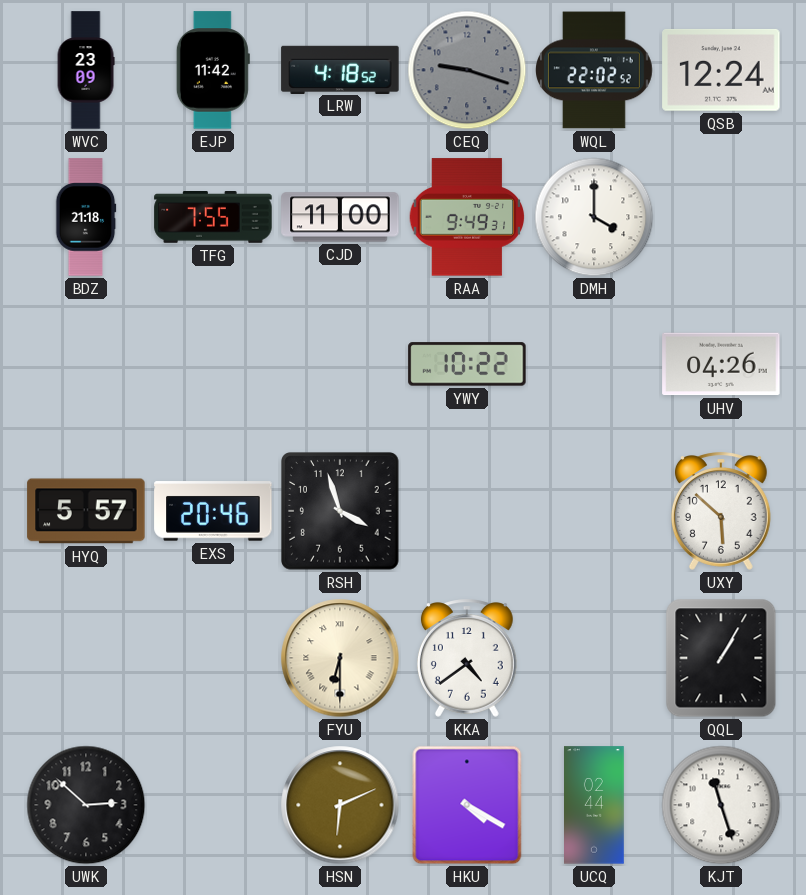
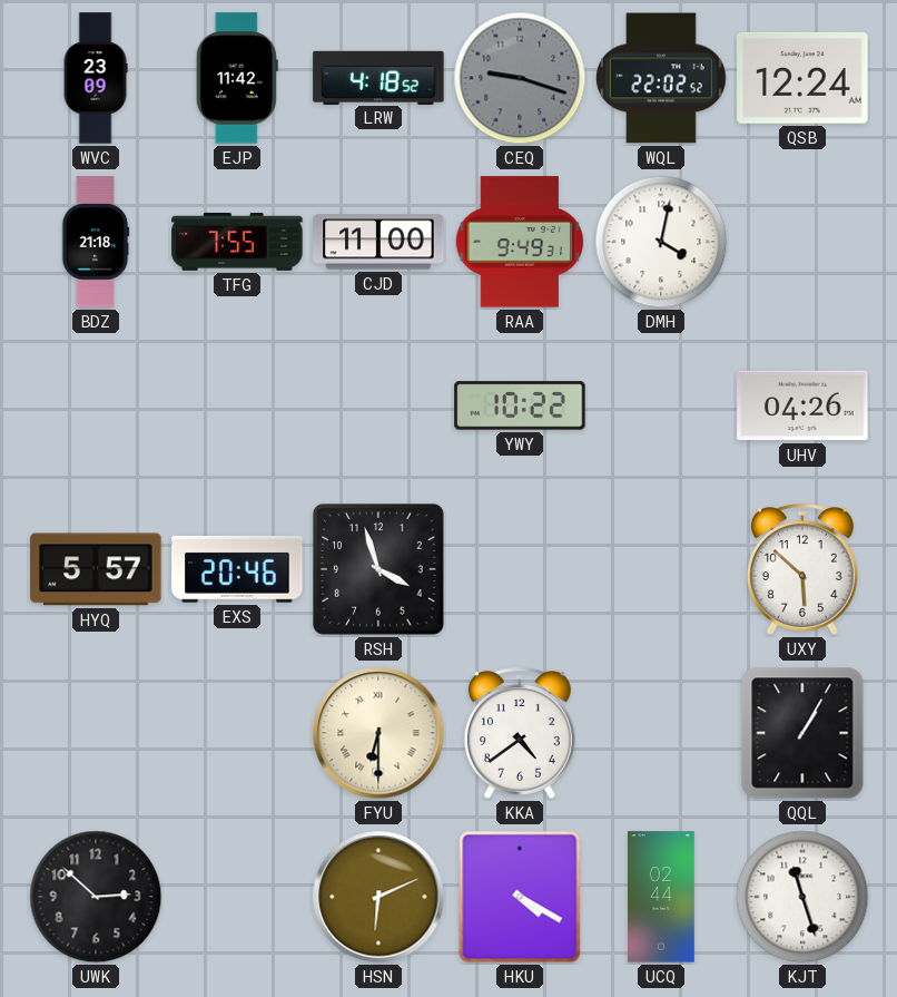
DMH: 4:00 -> 4:02
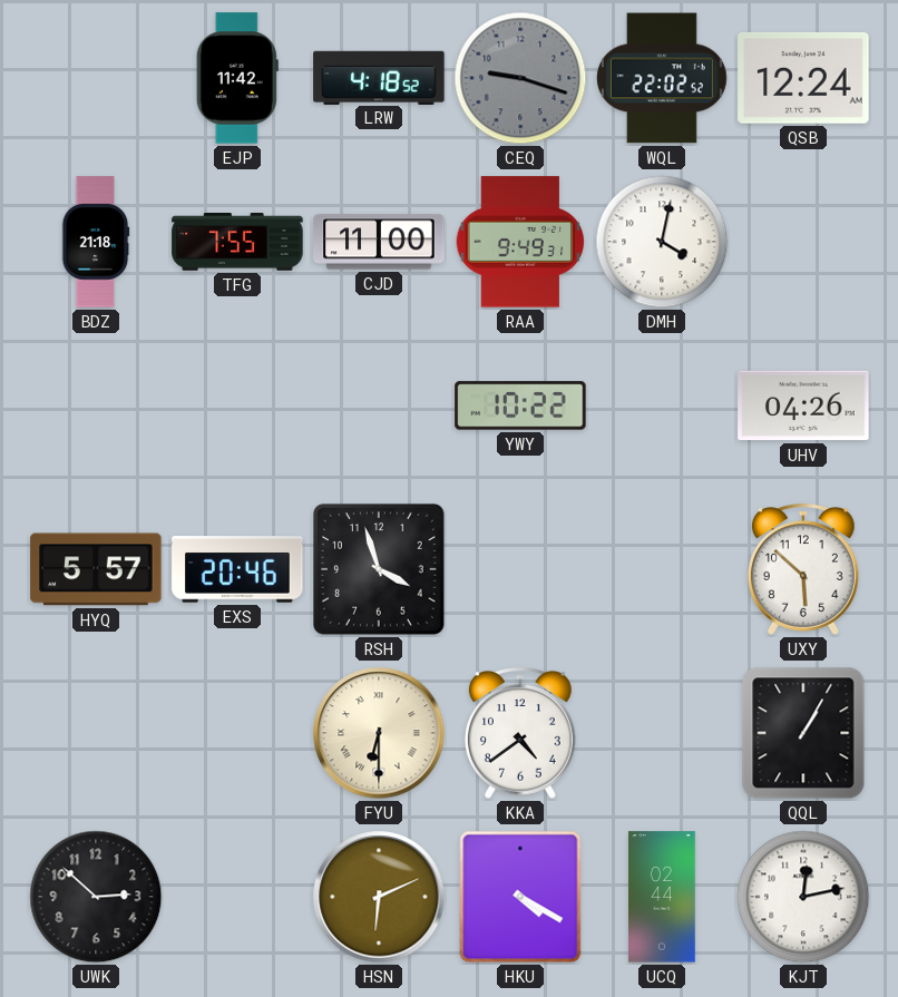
WVC: 23:09 -> none
KJT: 11:27 -> 12:13
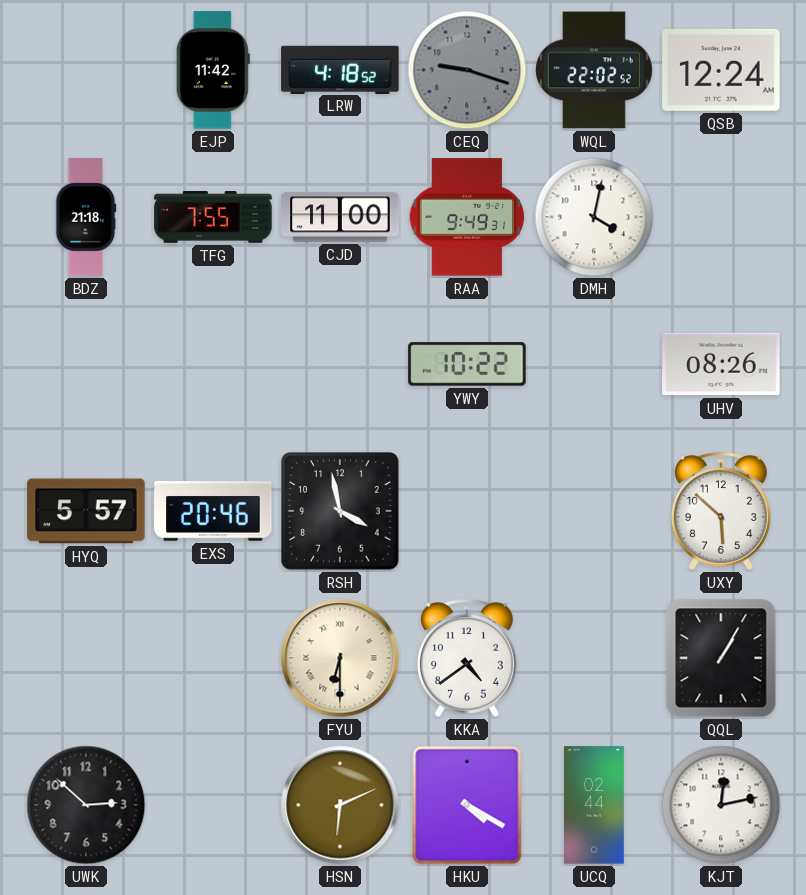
UHV: 04:26 -> 08:26
RSH: 3:57 -> 3:58
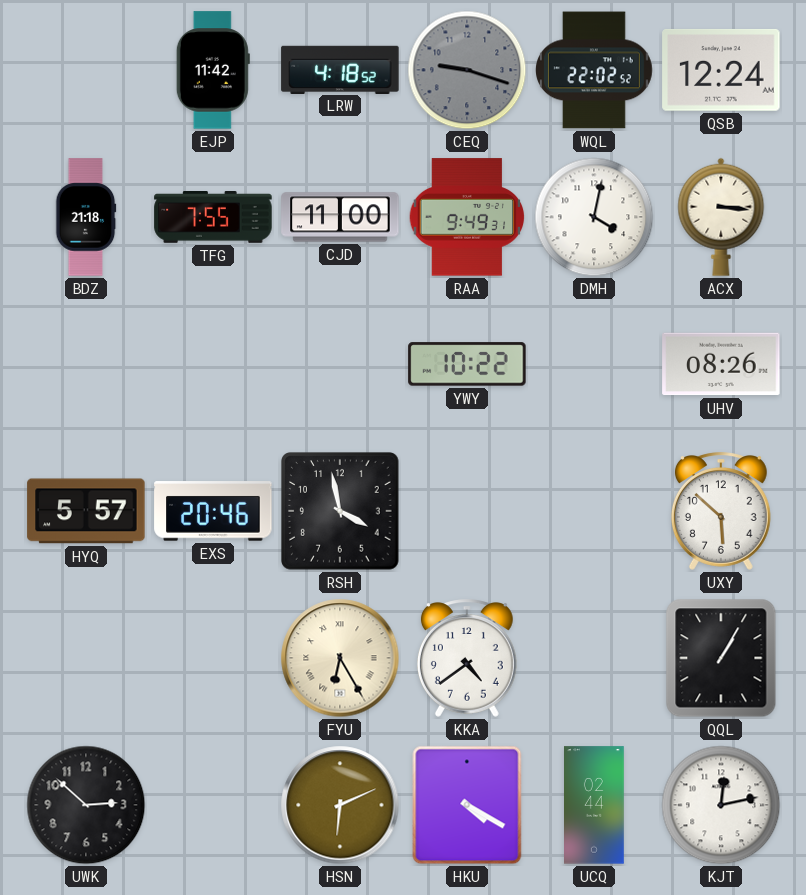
ACX: none -> 3:16
FYU: 6:30 -> 6:25
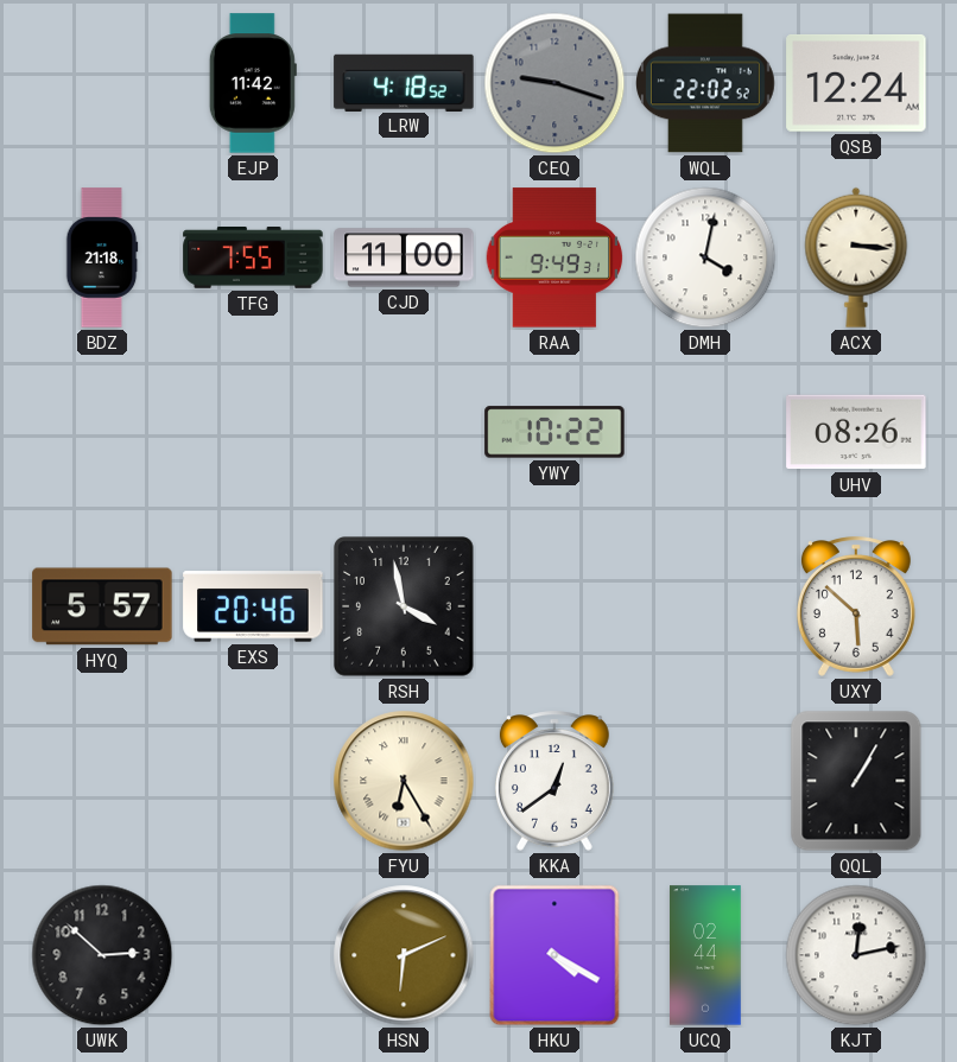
KKA: 4:39 -> 12:39
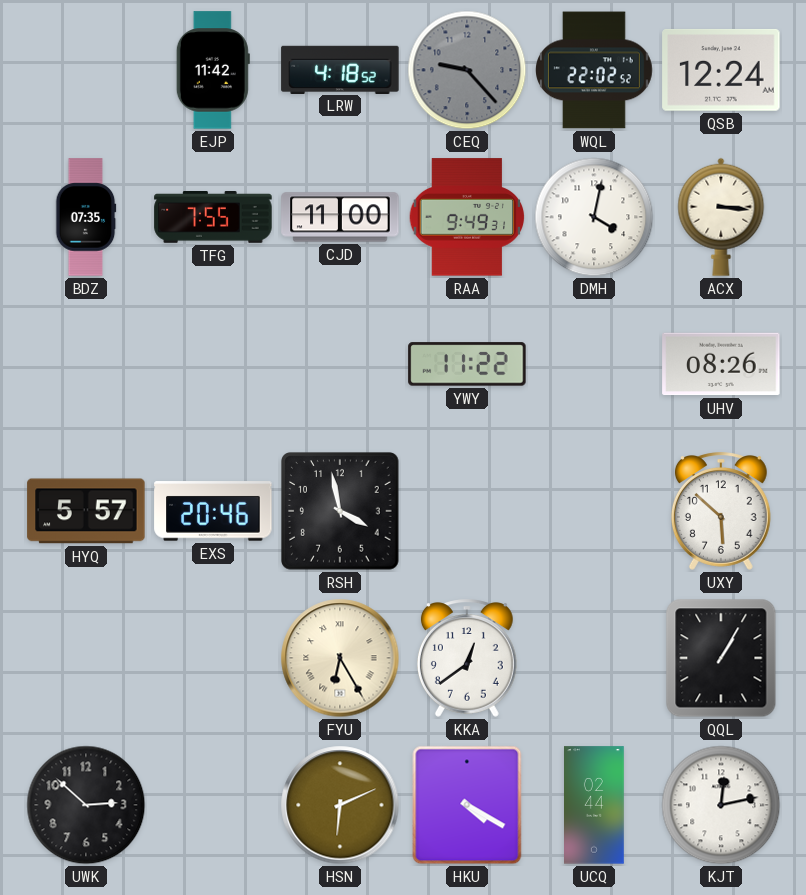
CEQ: 9:18 -> 9:23
BDZ: 21:18 -> 07:35
YWY: 10:22 -> 11:22
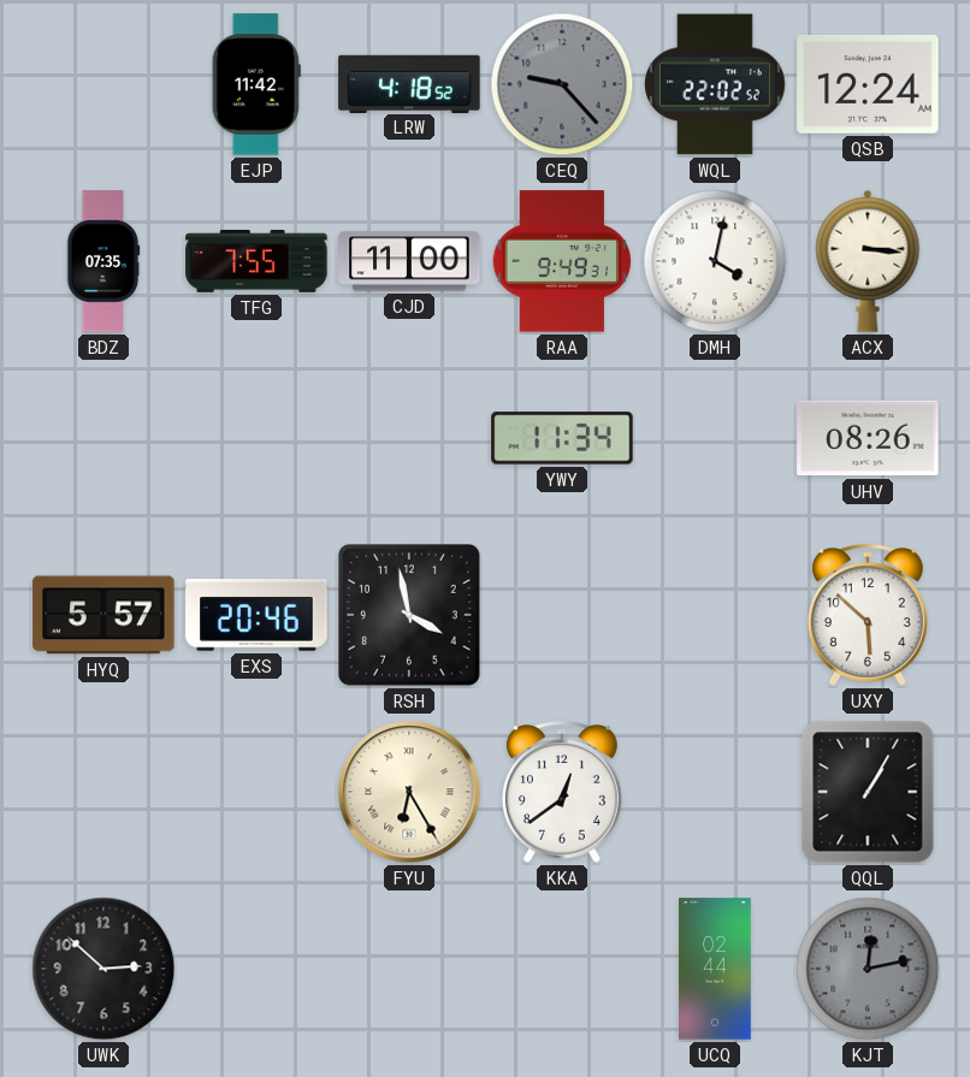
YWY: 11:22 -> 11:34
HSN: 6:11 -> none
HKU: 4:20 -> none
KJT dial: white -> grey
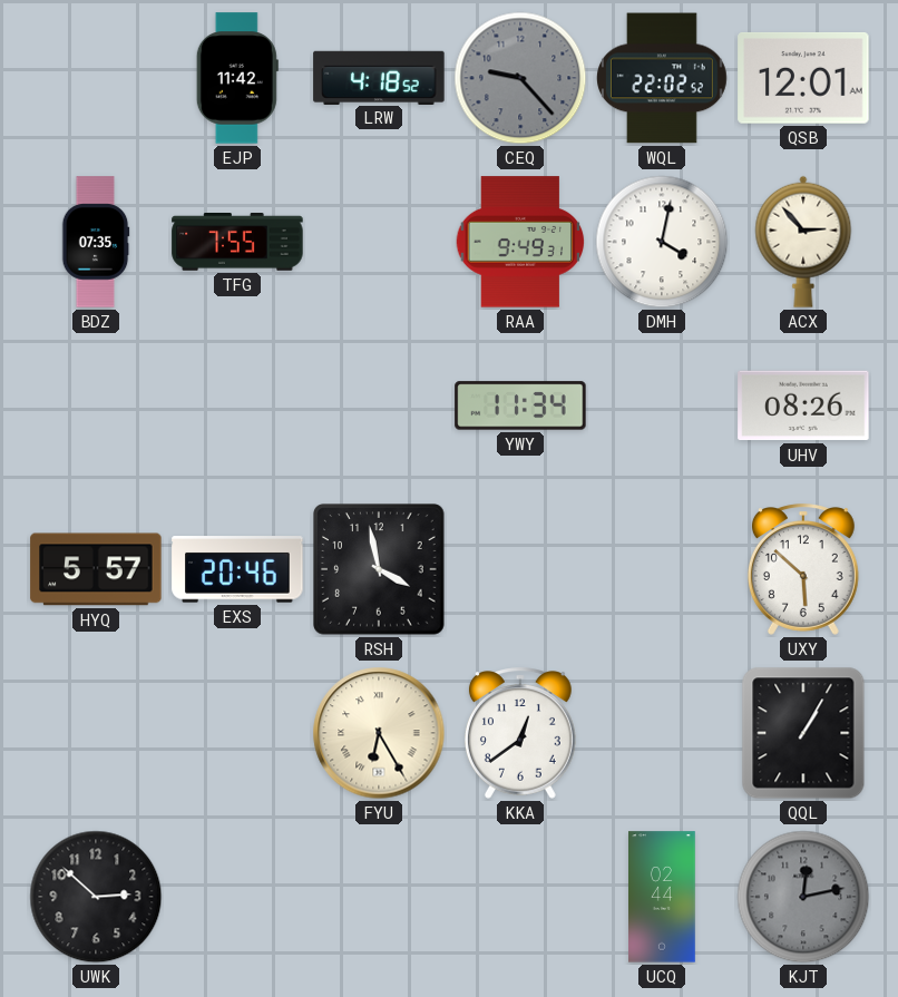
QSB: 12:24 -> 12:01
CJD: 11:00 -> none
ACX: 3:16 -> 2:53
